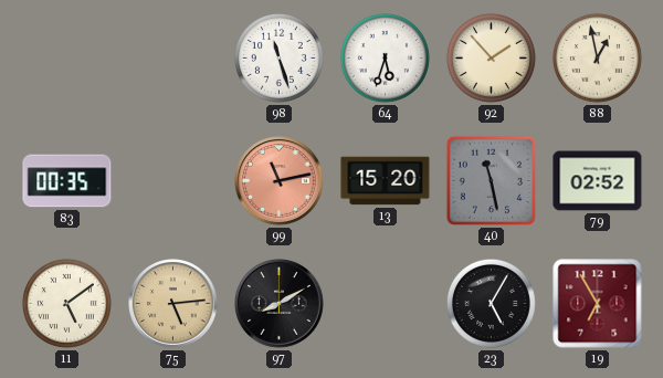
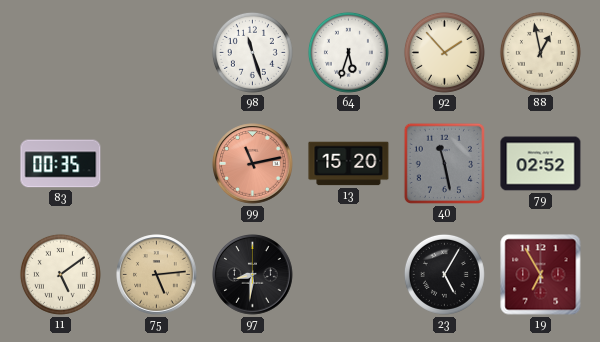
97: 8:10 -> 8:31
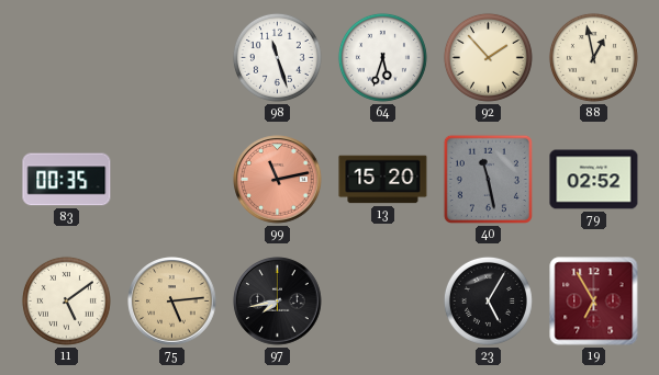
97: 8:31 -> 7:43
